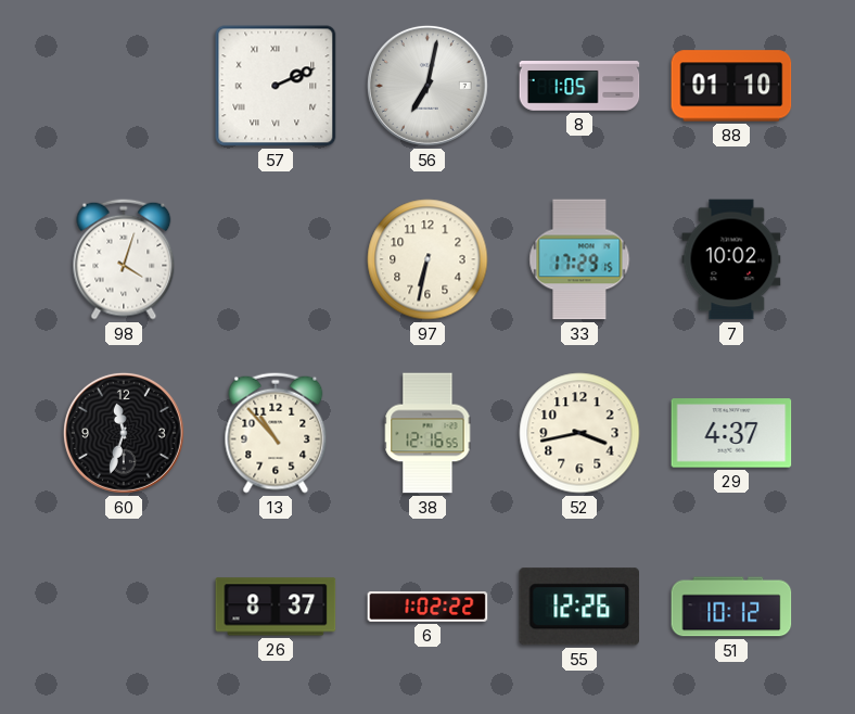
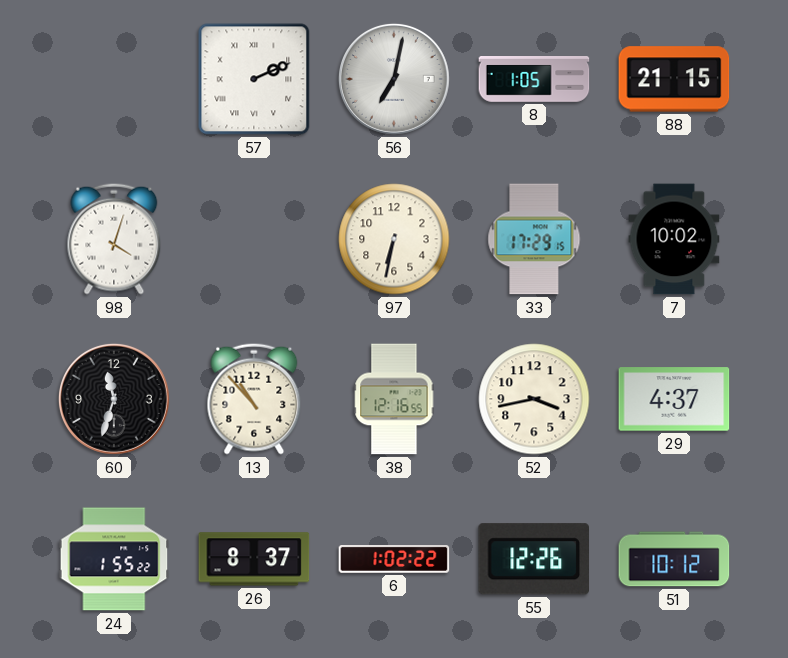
88: 01:10 -> 21:15
24: none -> 1:55
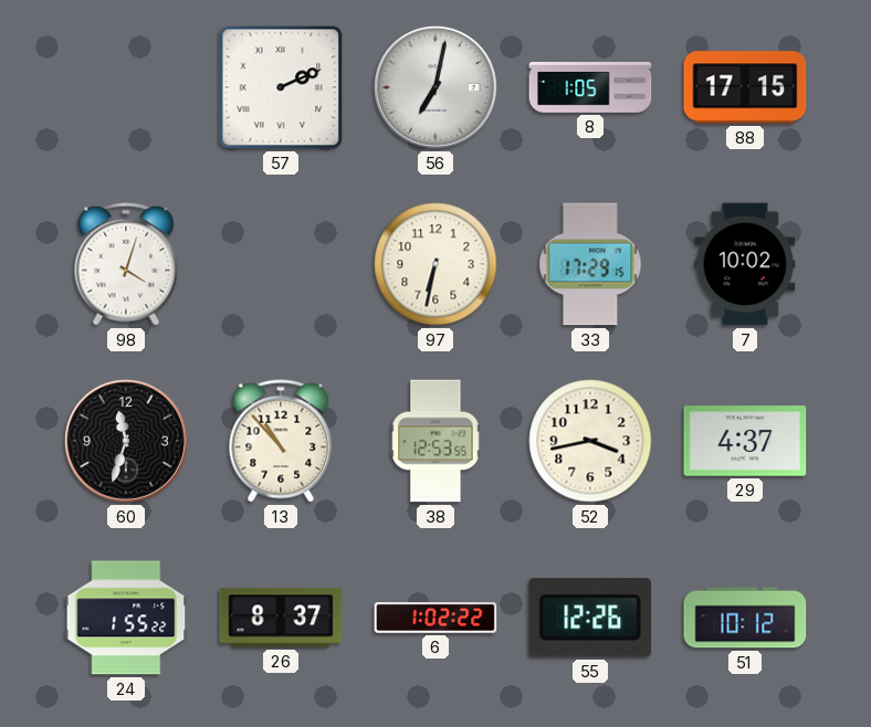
88: 21:15 -> 17:15
38: 12:16 -> 12:53
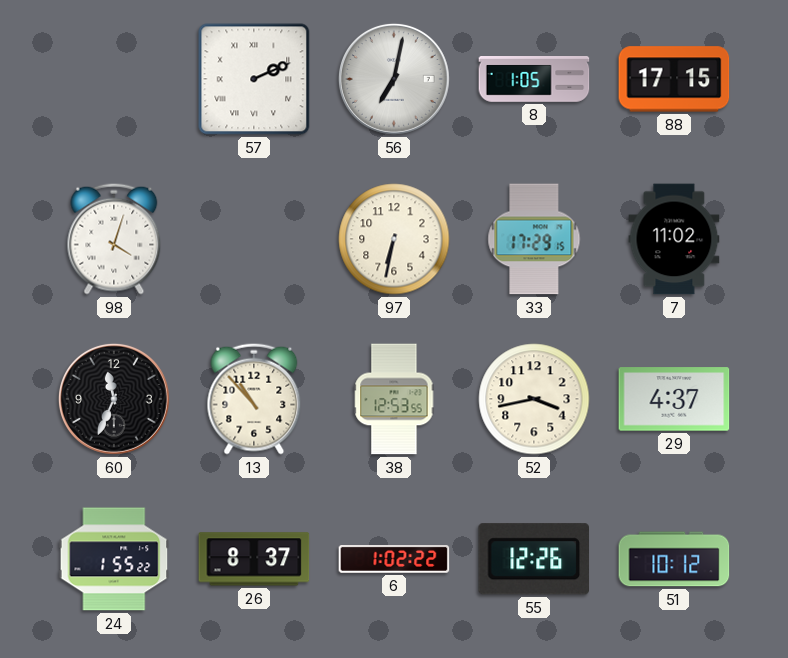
7: 10:02 -> 11:02
60: 11:33 -> 11:34
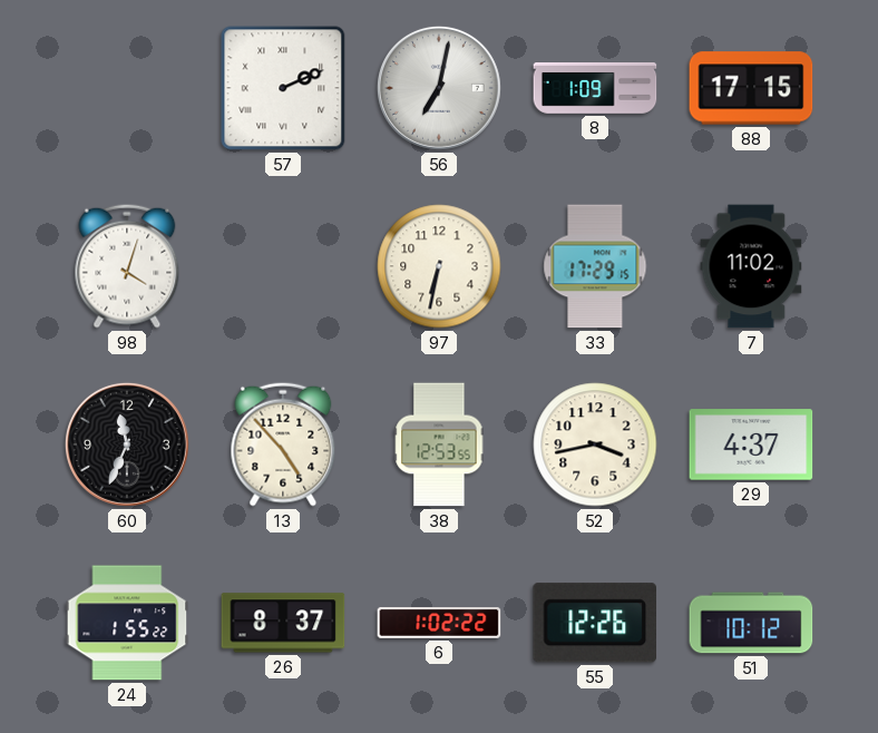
8: 1:05 -> 1:09
13: 10:53 -> 4:53
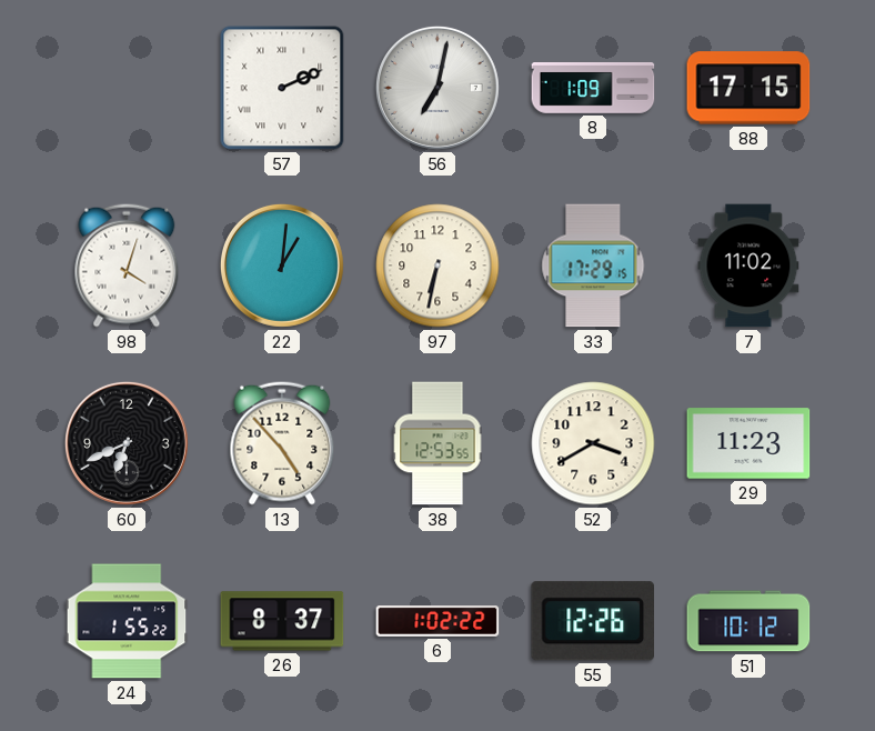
22: none -> 1:01
60: 11:34 -> 6:41
52: 3:43 -> 3:40
29: 4:37 -> 11:23
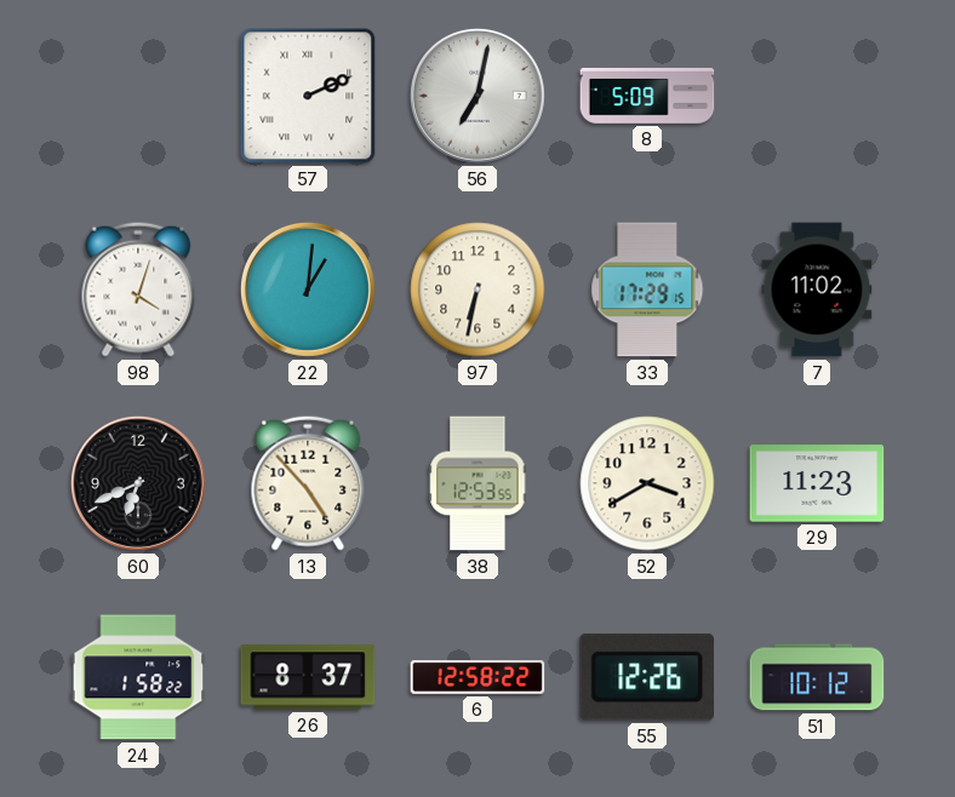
8: 1:09 -> 5:09
88: 17:15 -> none
24: 1:55 -> 1:58
6: 1:02 -> 12:58
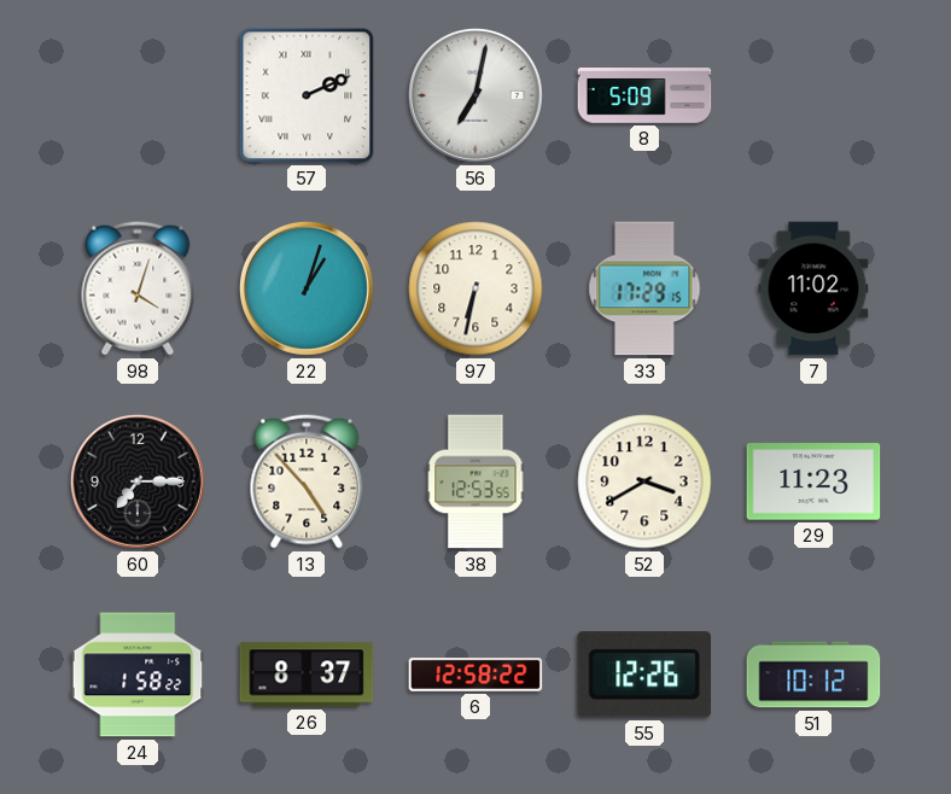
22: 1:01 -> 1:03
60: 6:41 -> 7:15
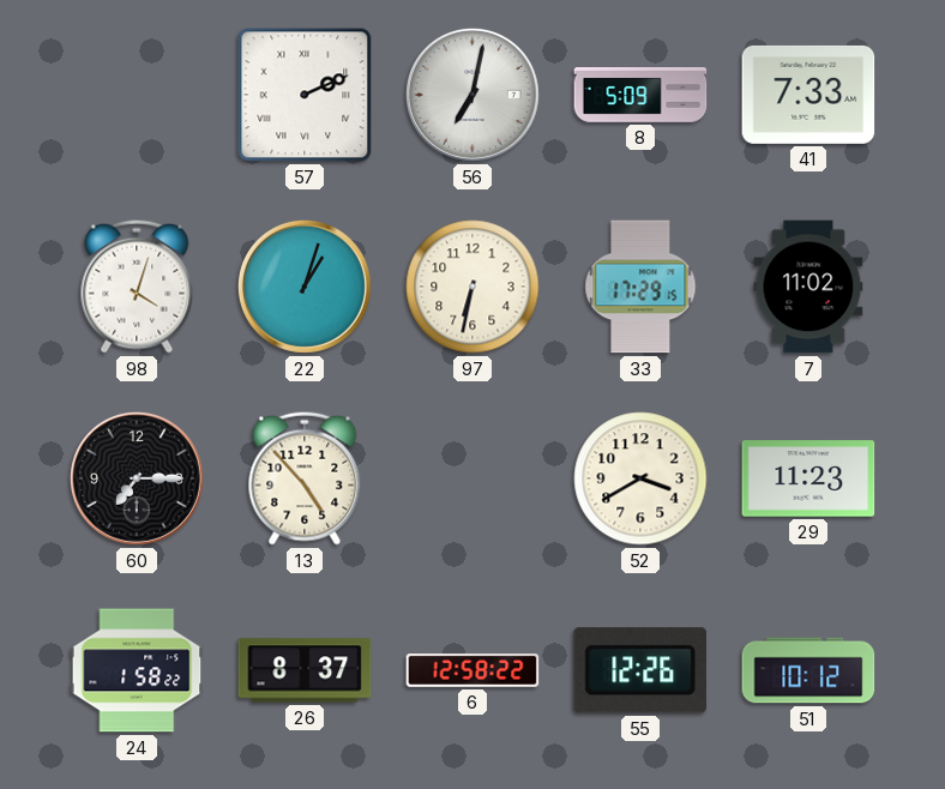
41: none -> 7:33
38: 12:53 -> none
